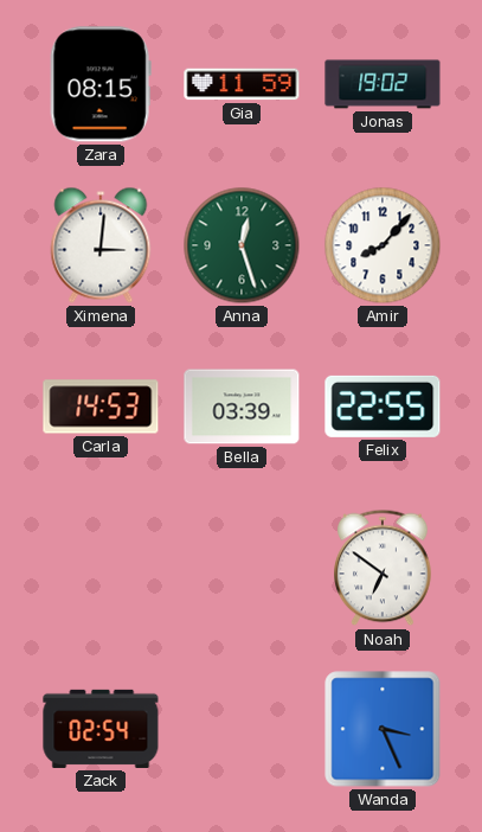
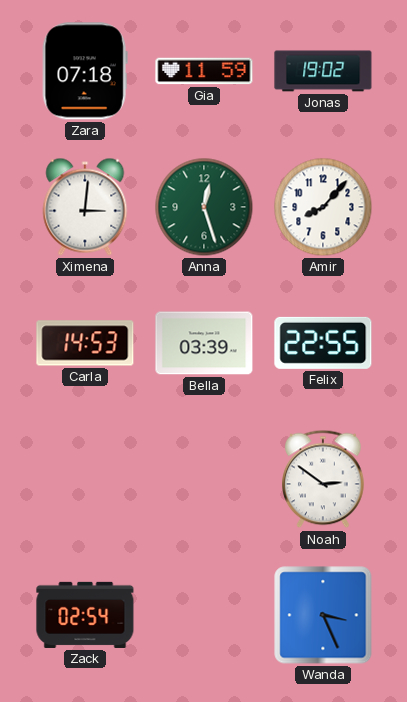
Zara: 08:15 -> 07:18
Noah: 6:51 -> 2:51
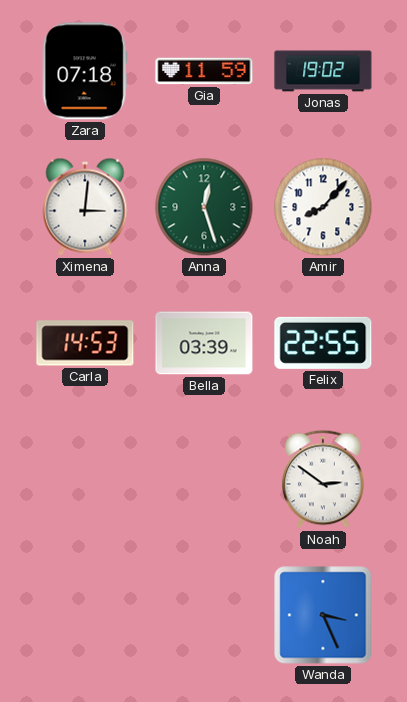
Zack: 02:54 -> none
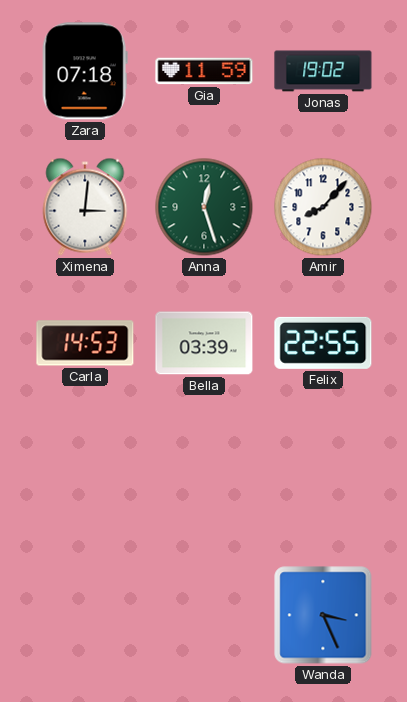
Noah: 2:51 -> none
